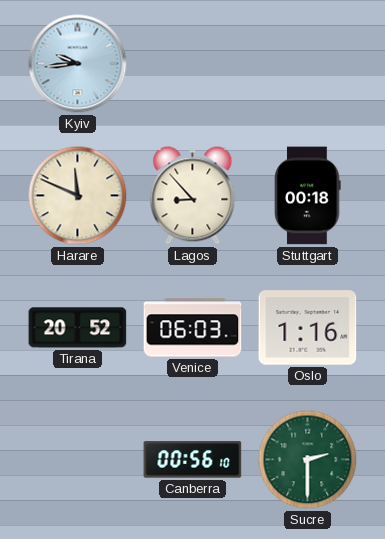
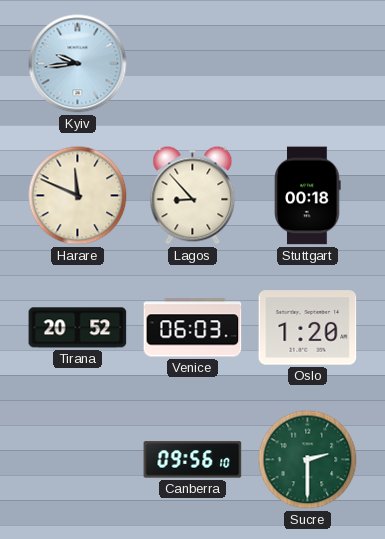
Oslo: 1:16 -> 1:20
Canberra: 00:56 -> 09:56
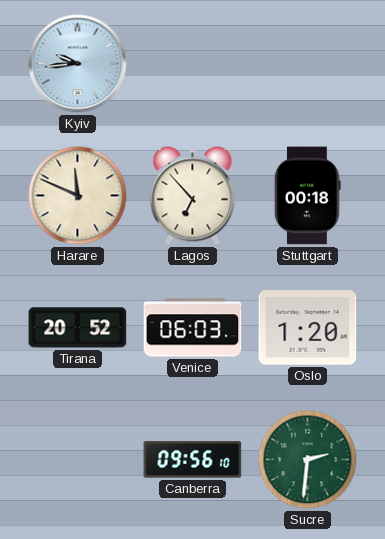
Lagos: 8:53 -> 6:53
Sucre: 2:30 -> 2:31
